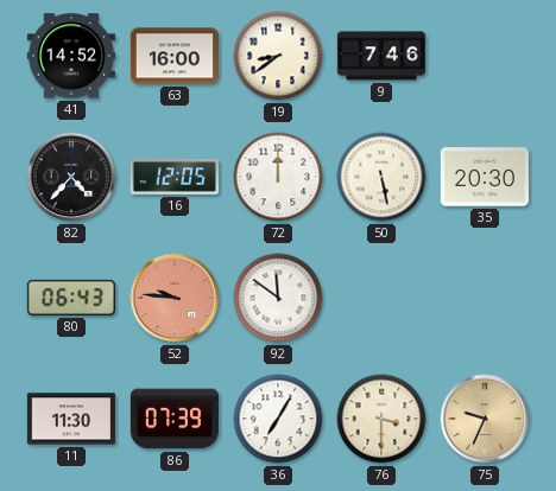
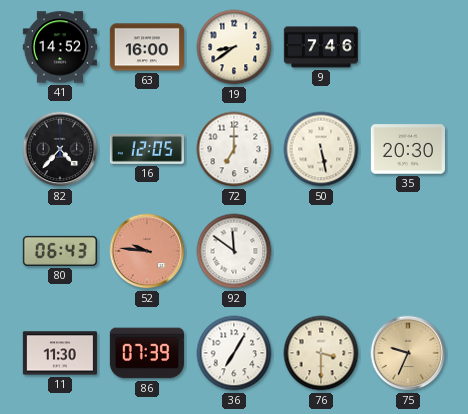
72: 12:00 -> 7:00
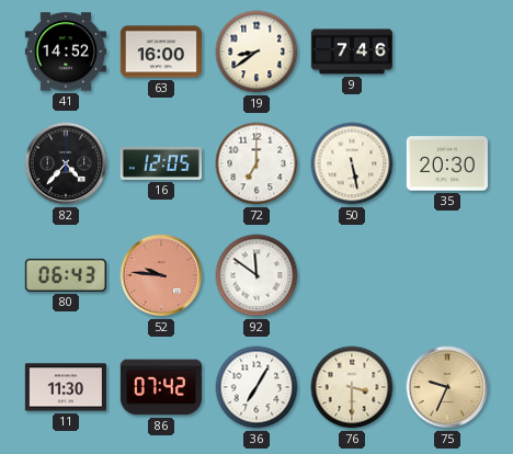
86: 07:39 -> 07:42
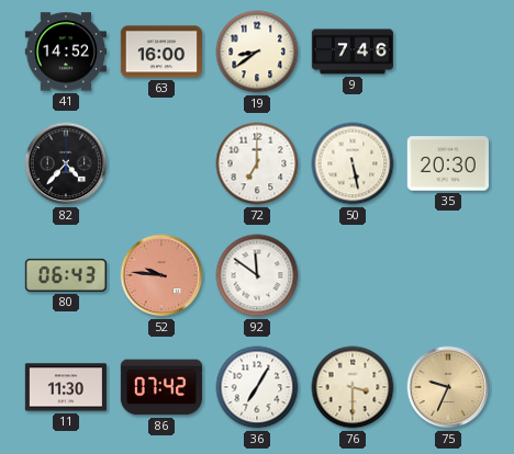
16: 12:05 -> none
